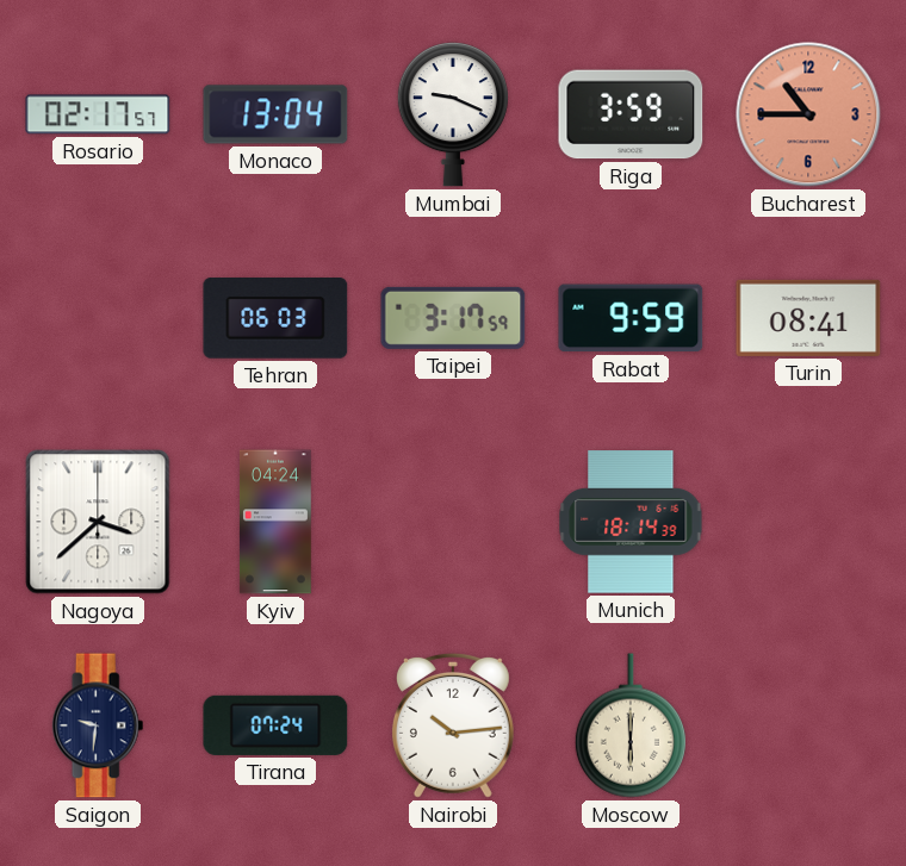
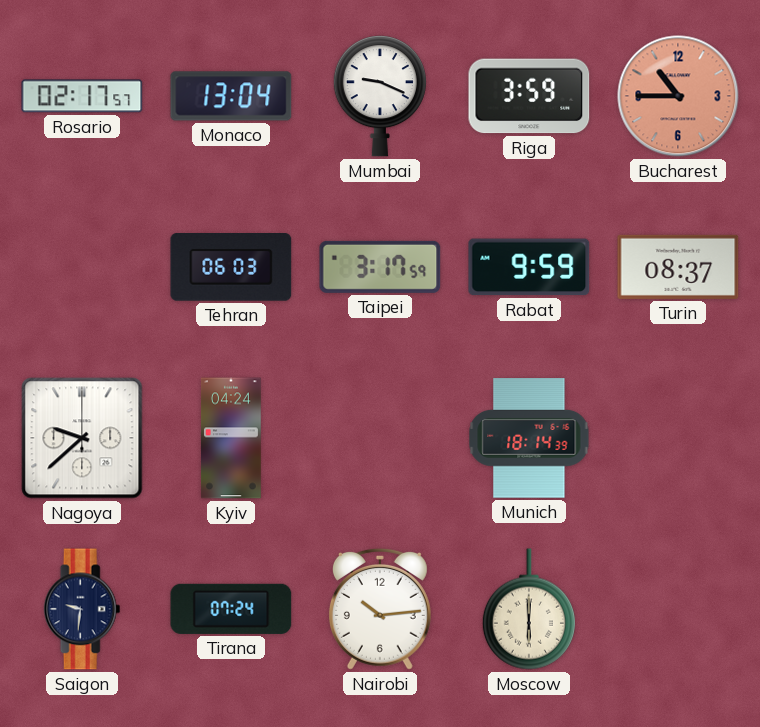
Turin: 08:41 -> 08:37
Nagoya: 3:38 -> 9:38
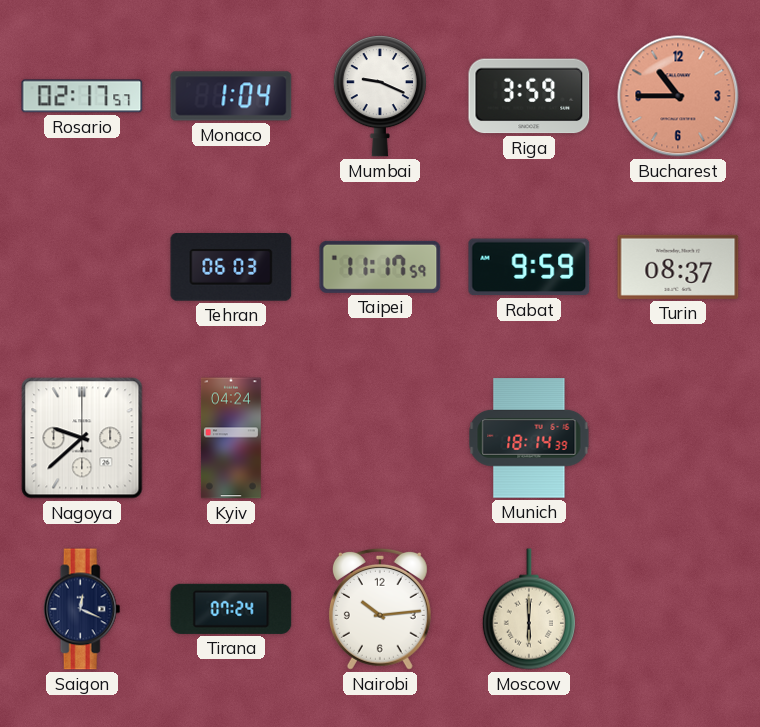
Monaco: 13:04 -> 1:04
Taipei: 3:17 -> 11:17
Saigon: 9:31 -> 12:19
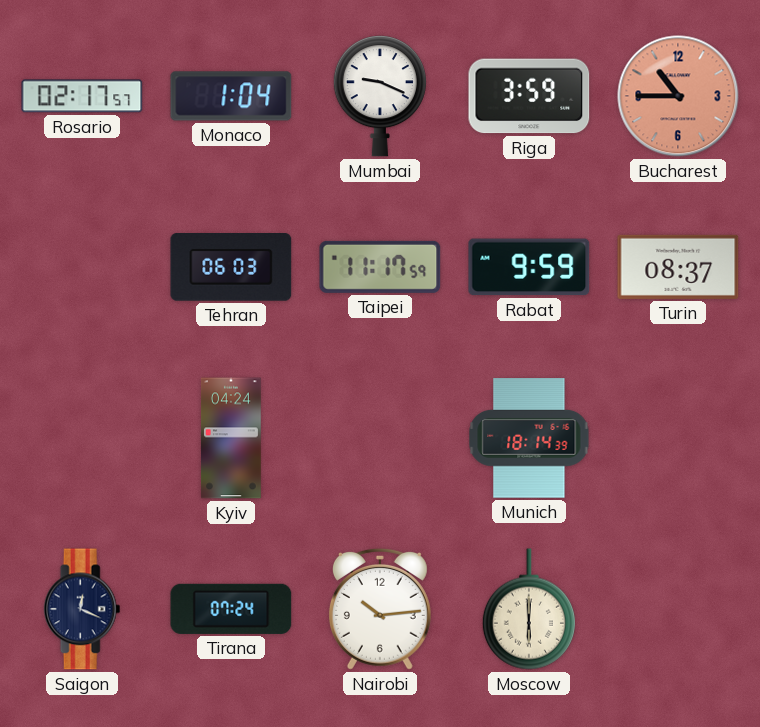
Nagoya: 9:38 -> none
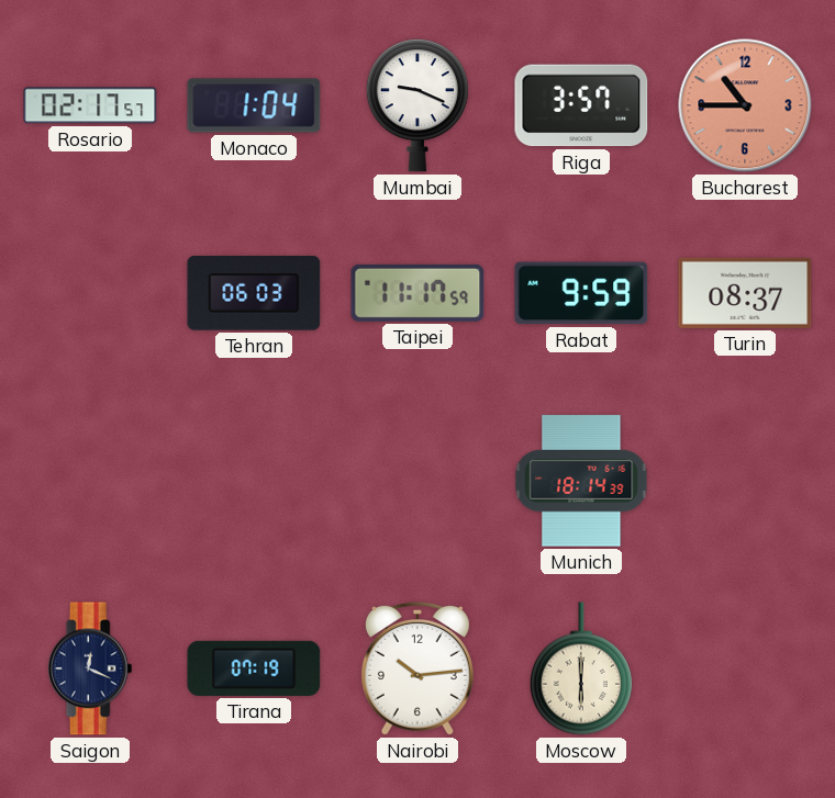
Riga: 3:59 -> 3:57
Kyiv: 04:24 -> none
Tirana: 07:24 -> 07:19
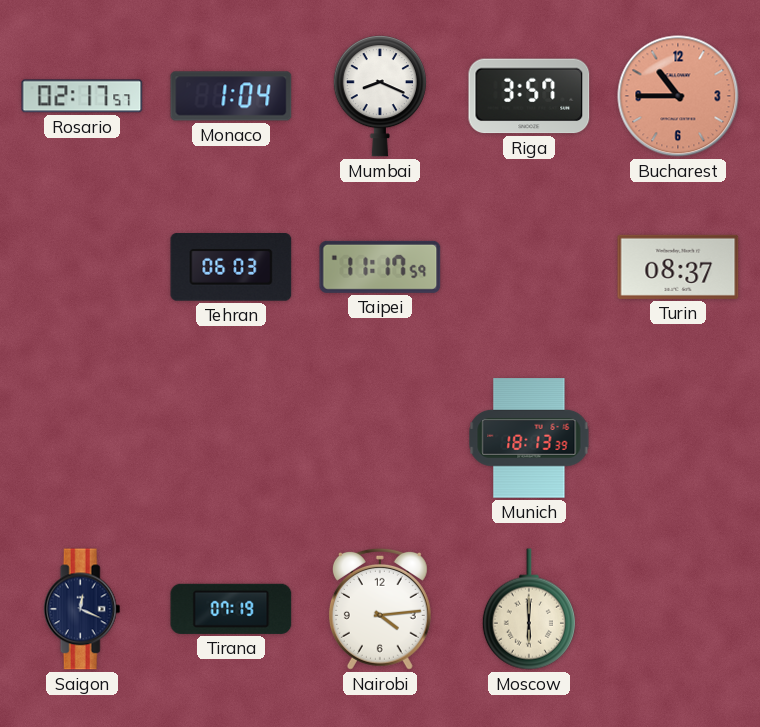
Mumbai: 9:19 -> 8:19
Rabat: 9:59 -> none
Munich: 18:14 -> 18:13
Nairobi: 10:14 -> 4:14
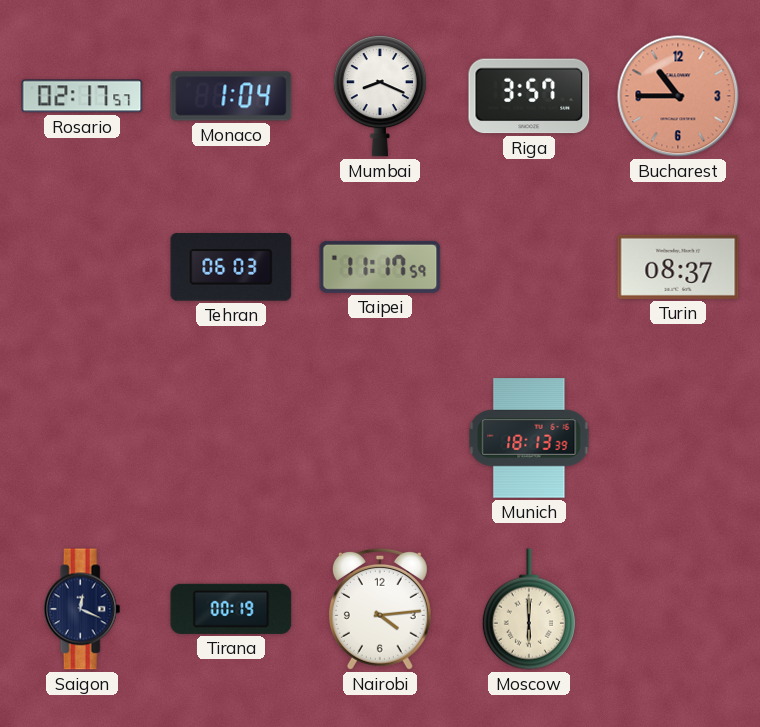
Tirana: 07:19 -> 00:19
